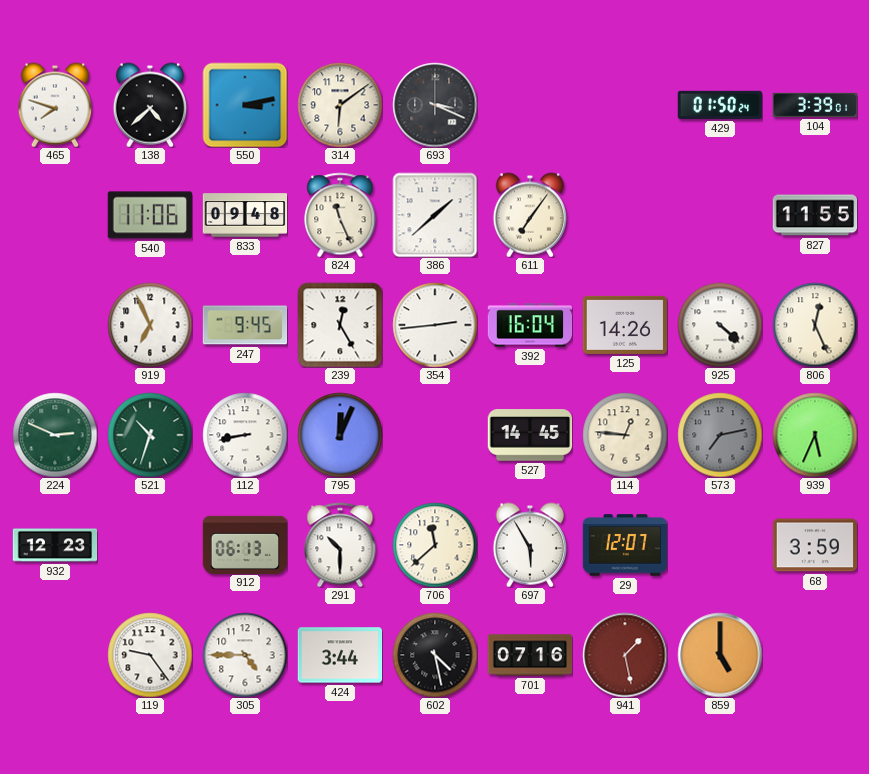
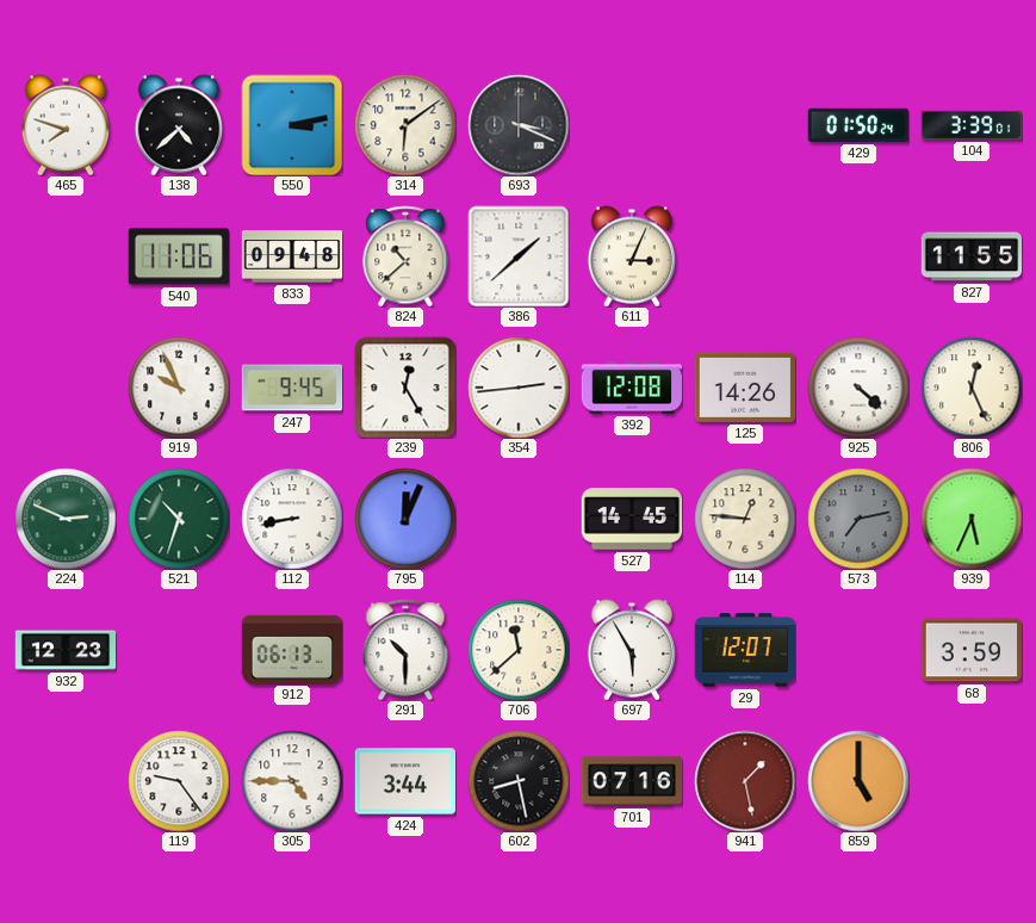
824: 11:26 -> 10:38
611: 7:06 -> 3:04
919: 6:56 -> 9:56
392: 16:04 -> 12:08
602: 4:28 -> 8:28
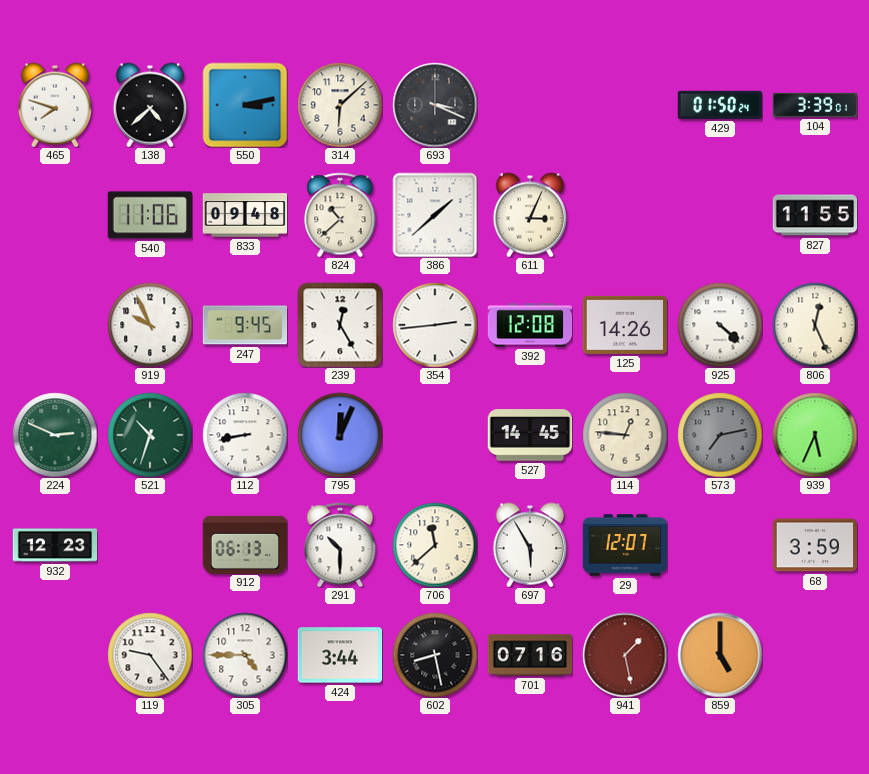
314: 6:09 -> 6:08
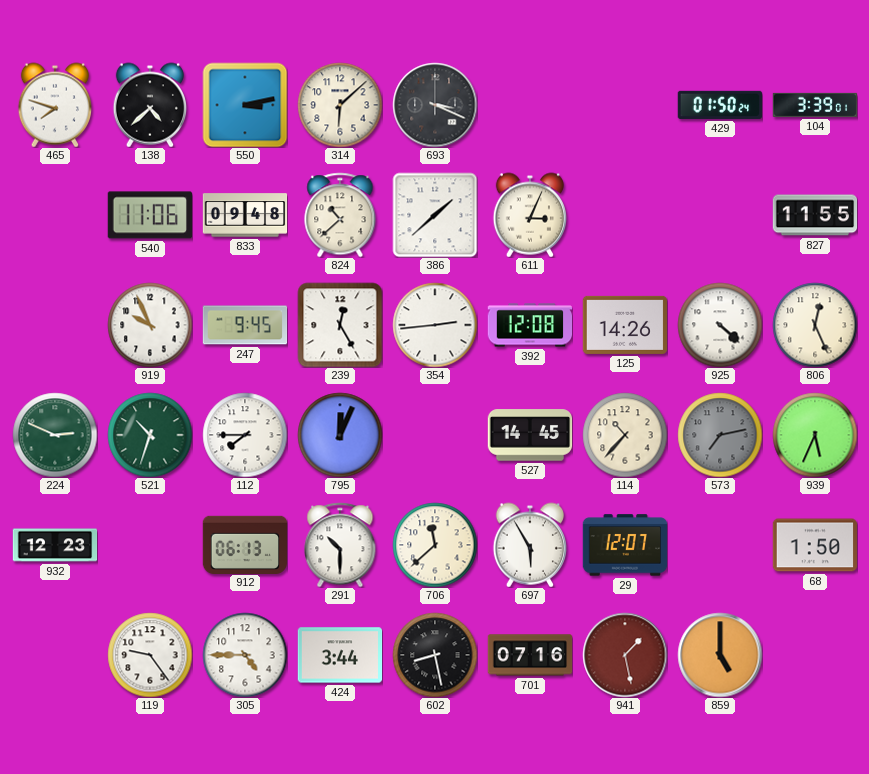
112: 8:43 -> 7:45
114: 12:46 -> 10:37
68: 3:59 -> 1:50
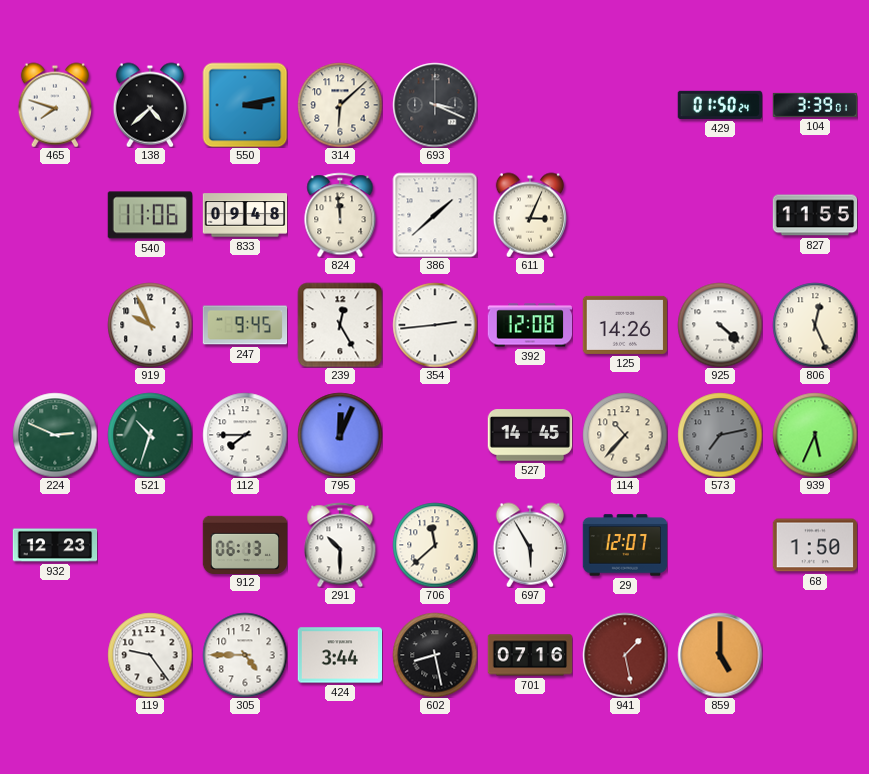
824: 10:38 -> 11:59
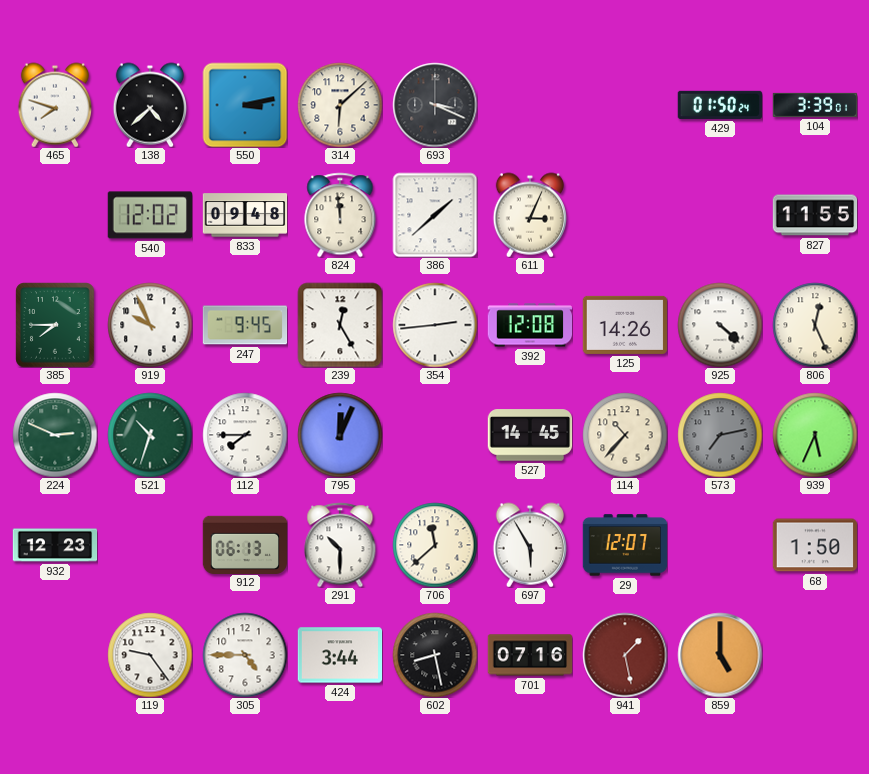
540: 11:06 -> 12:02
385: none -> 7:45
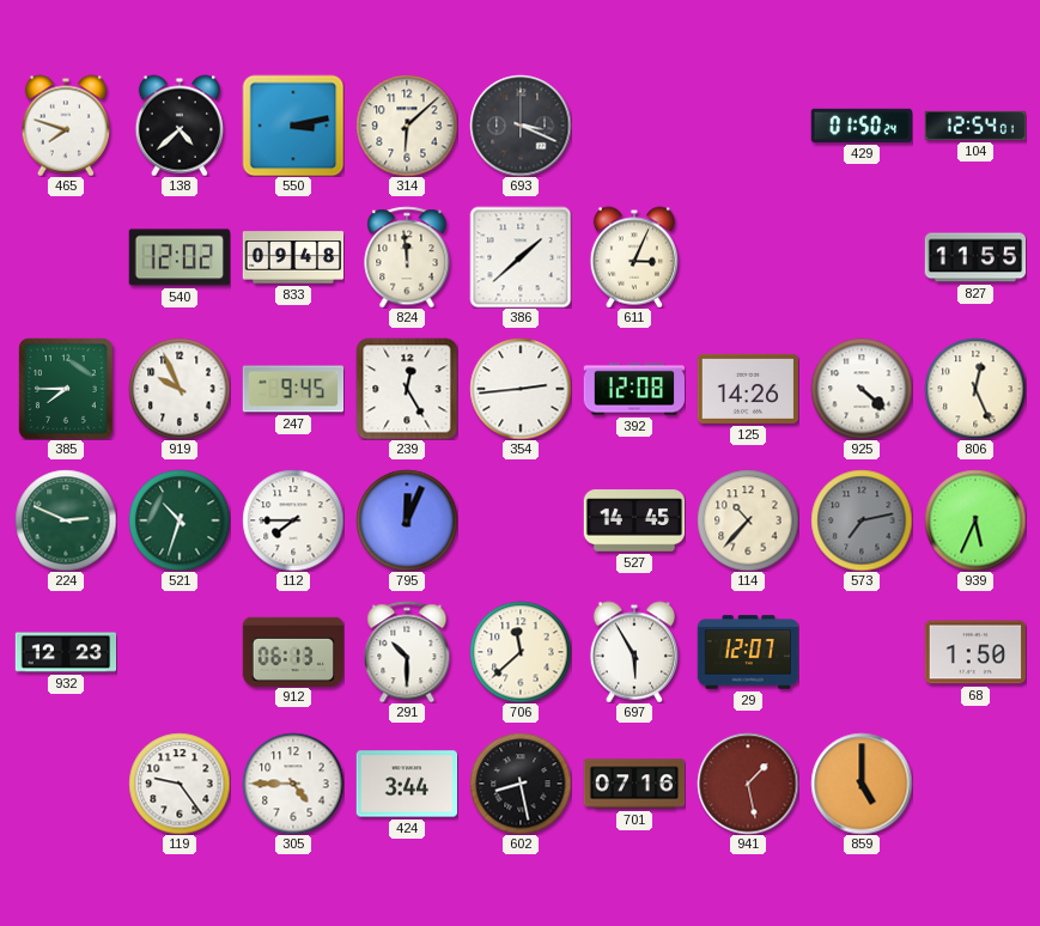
104: 3:39 -> 12:54
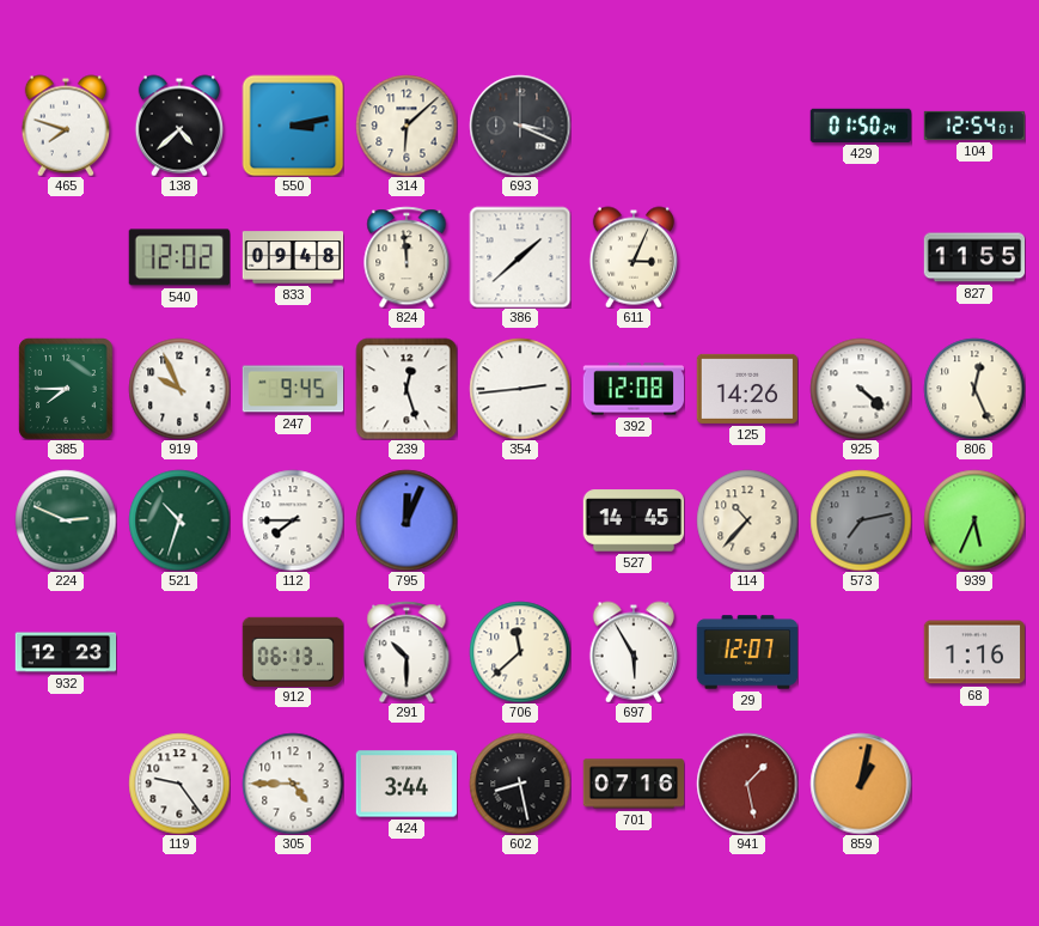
239: 12:25 -> 12:27
68: 1:50 -> 1:16
859: 5:00 -> 1:02
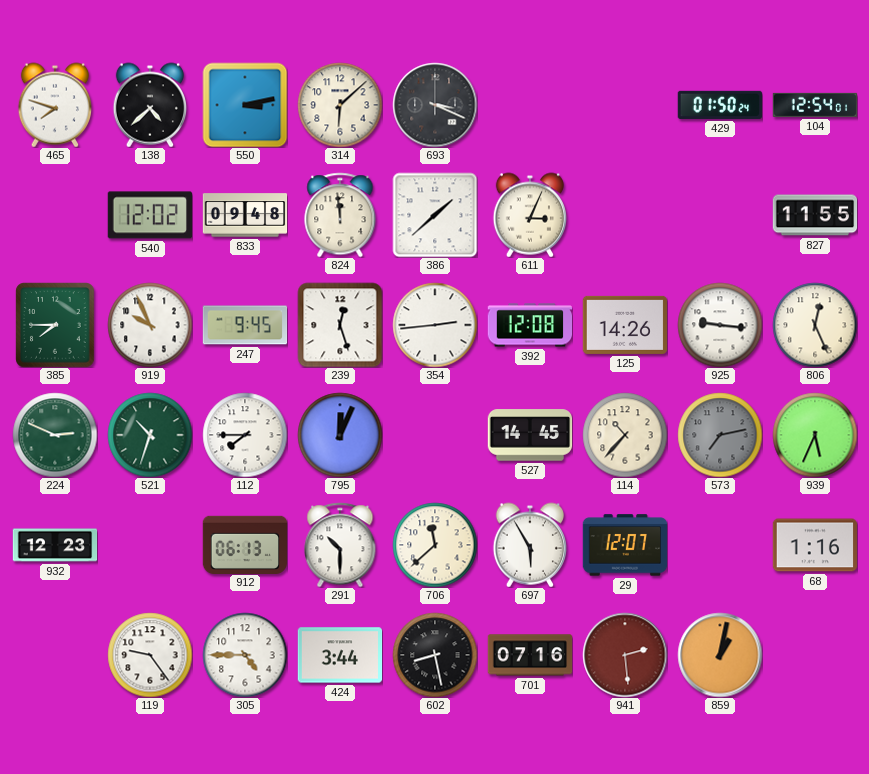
925: 4:22 -> 9:16
941: 1:28 -> 2:29
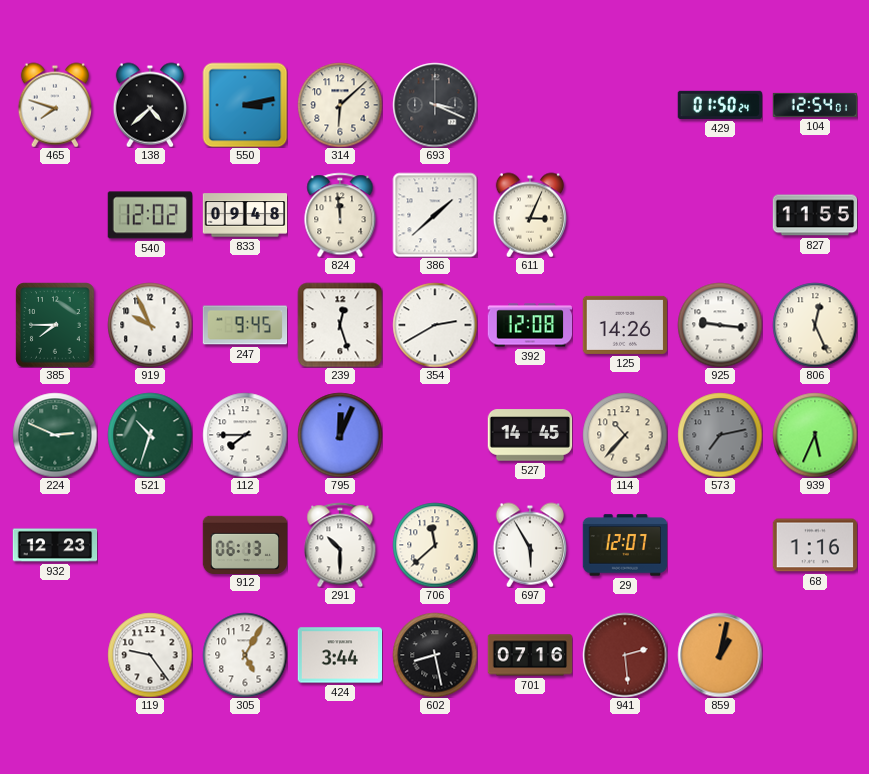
354: 2:44 -> 2:40
305: 4:45 -> 5:05
